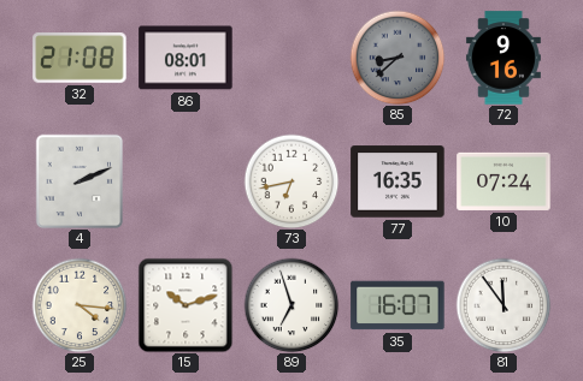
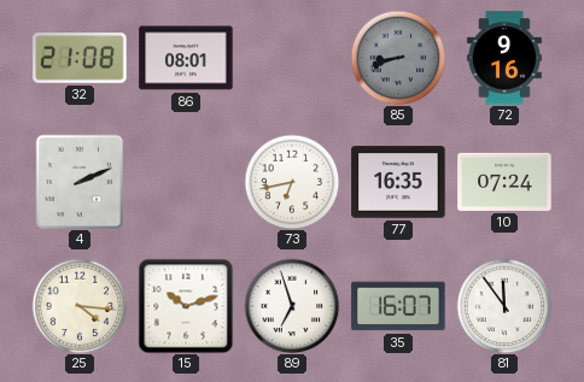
85: 8:38 -> 8:42
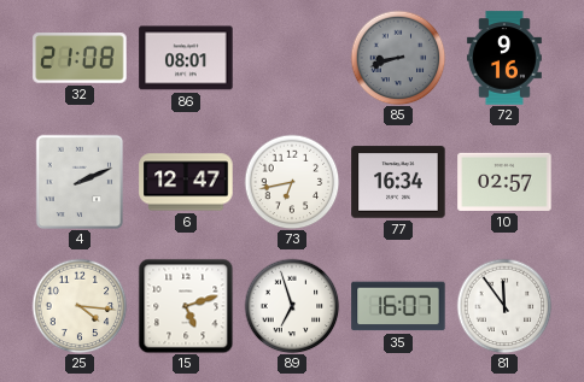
6: none -> 12:47
77: 16:35 -> 16:34
10: 07:24 -> 02:57
15: 10:12 -> 5:12
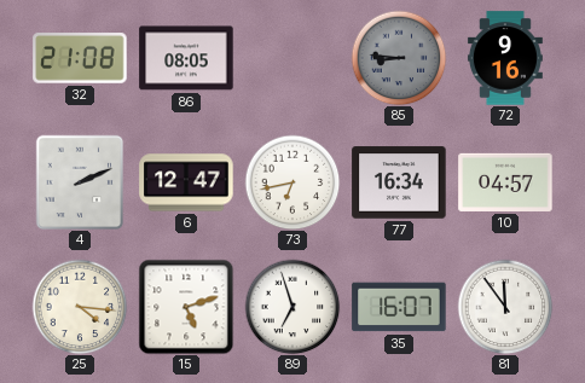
86: 08:01 -> 08:05
85: 8:42 -> 8:46
10: 02:57 -> 04:57
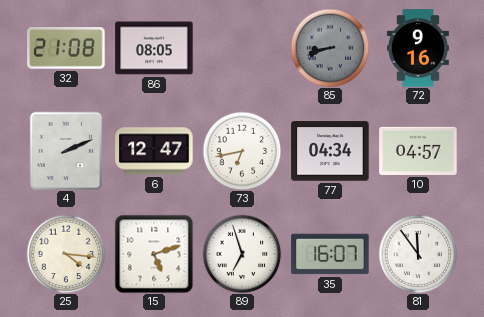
85: 8:46 -> 8:42
77: 16:34 -> 04:34
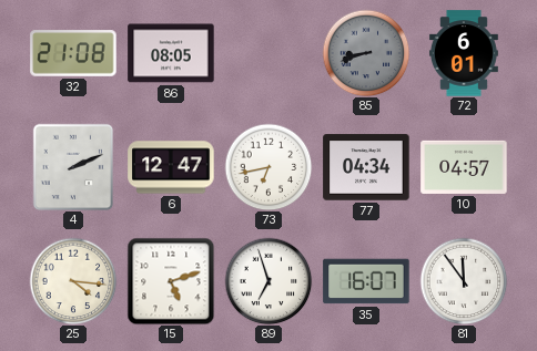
72: 9:16 -> 6:01
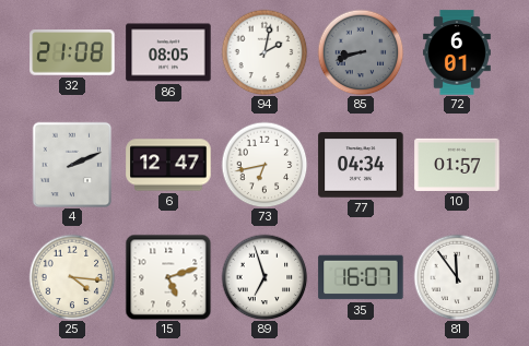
94: none -> 2:02
10: 04:57 -> 01:57
